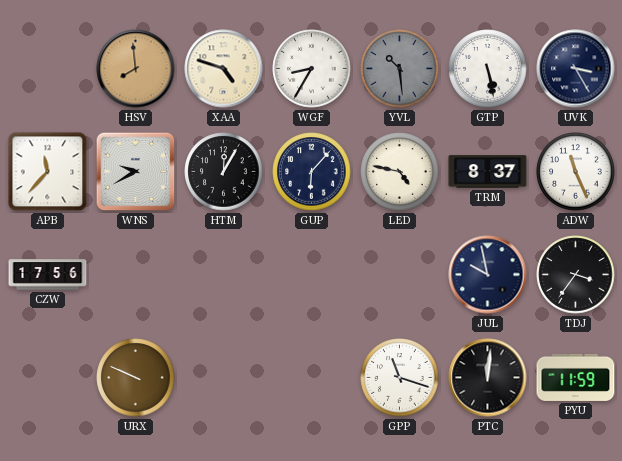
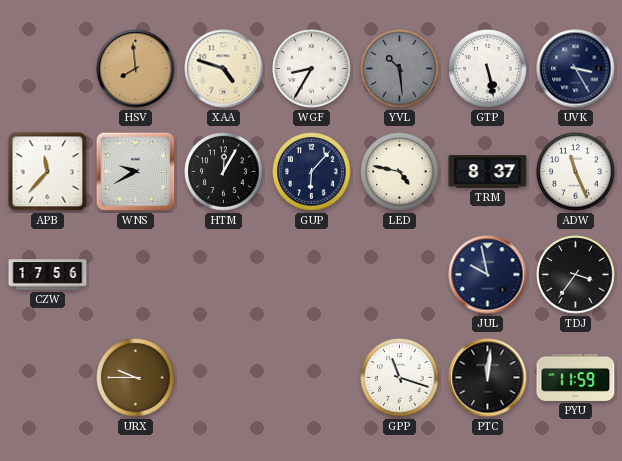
URX: 9:49 -> 9:45
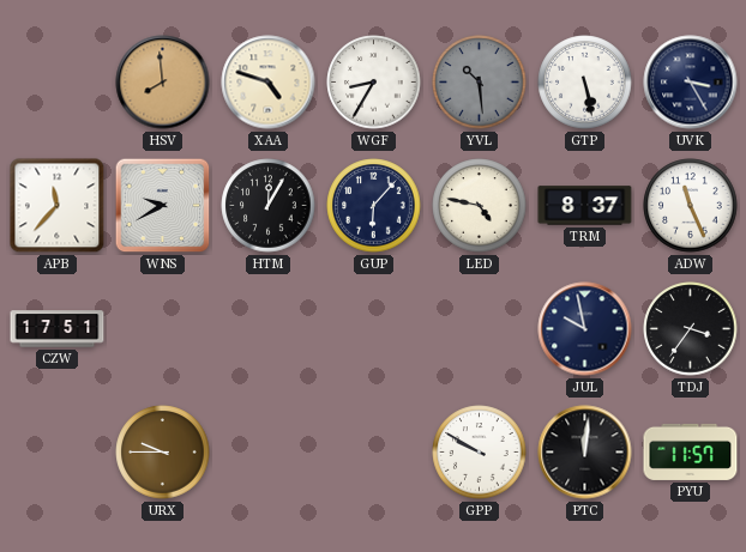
CZW: 17:56 -> 17:51
GPP: 11:18 -> 9:50
PYU: 11:59 -> 11:57
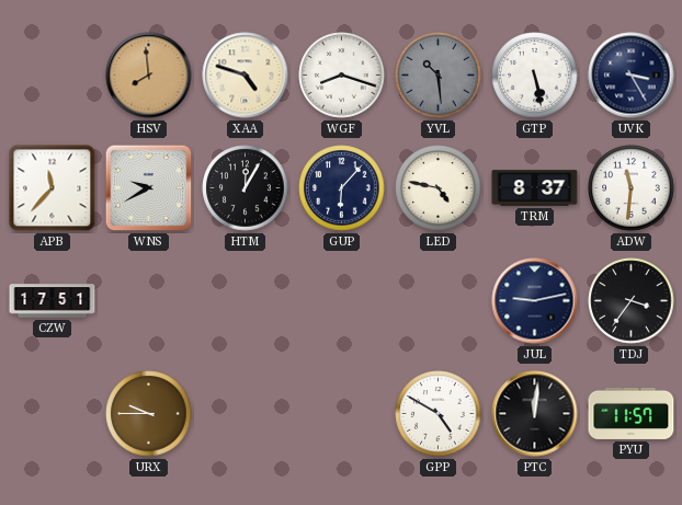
WGF: 8:35 -> 8:18
ADW: 11:26 -> 11:31
JUL: 9:58 -> 9:13
GPP: 9:50 -> 4:50
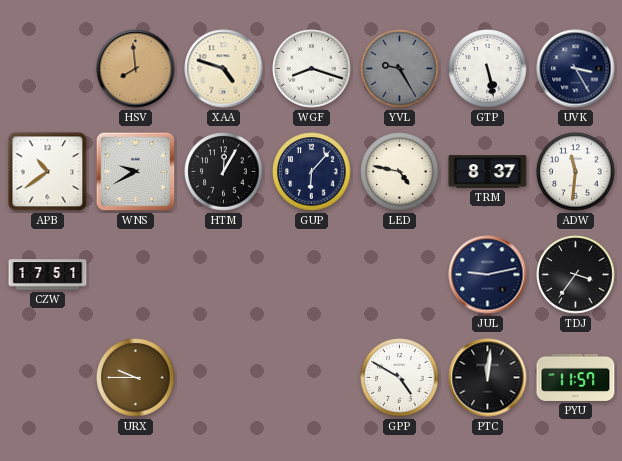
YVL: 10:29 -> 9:25
APB: 11:37 -> 10:39
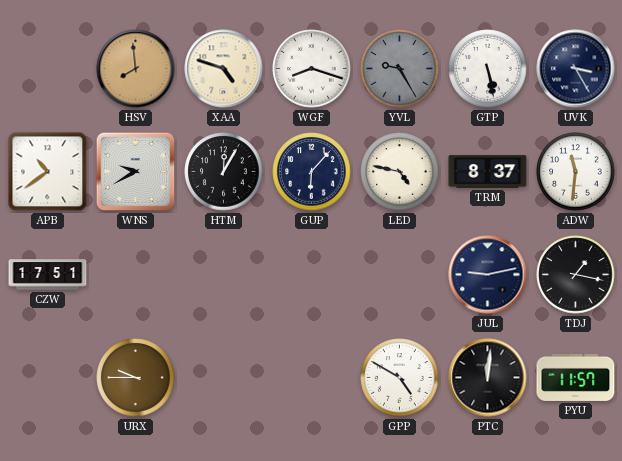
TDJ: 3:36 -> 1:17
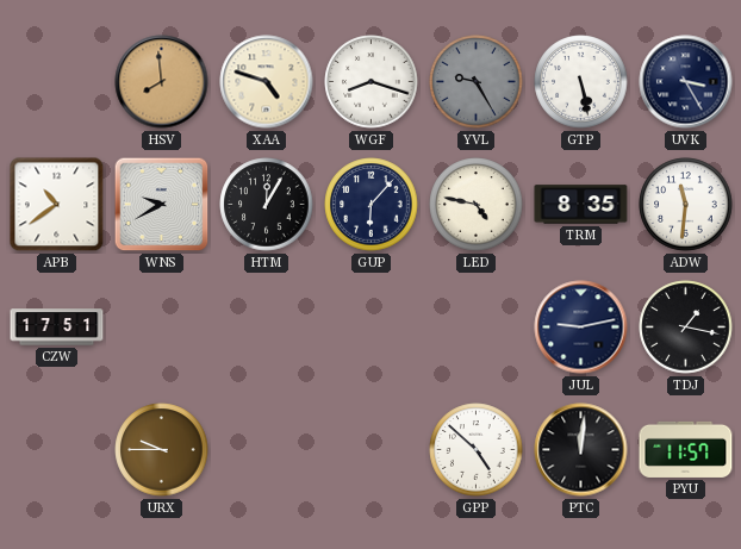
TRM: 8:37 -> 8:35
GPP: 4:50 -> 4:52
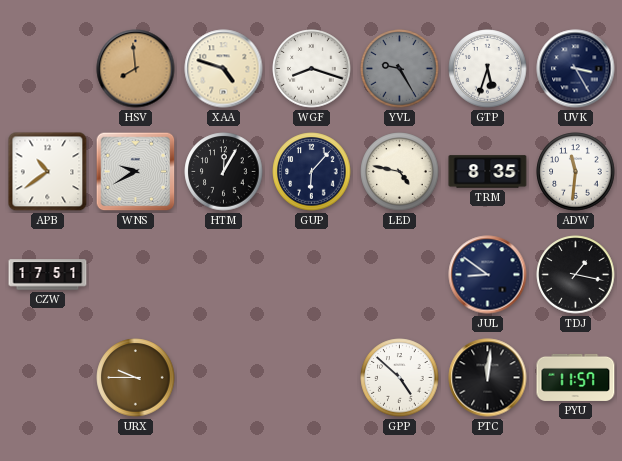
GTP: 5:28 -> 5:33
JUL: 9:13 -> 8:51
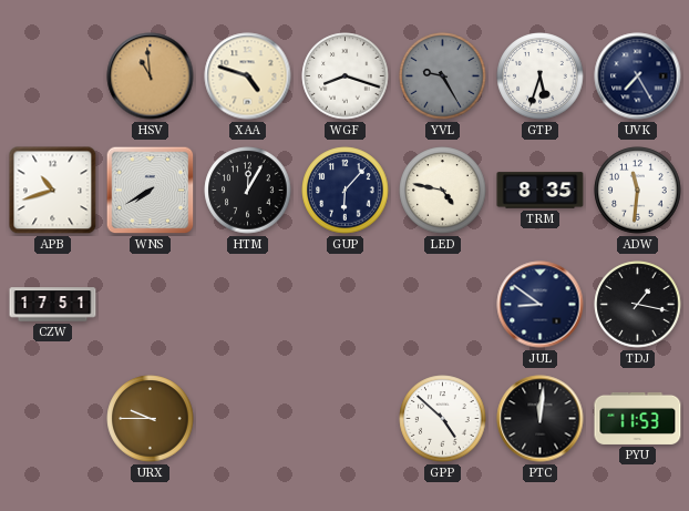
HSV: 7:59 -> 10:59
UVK: 3:25 -> 7:25
APB: 10:39 -> 10:42
WNS: 9:40 -> 7:40
PYU: 11:57 -> 11:53
